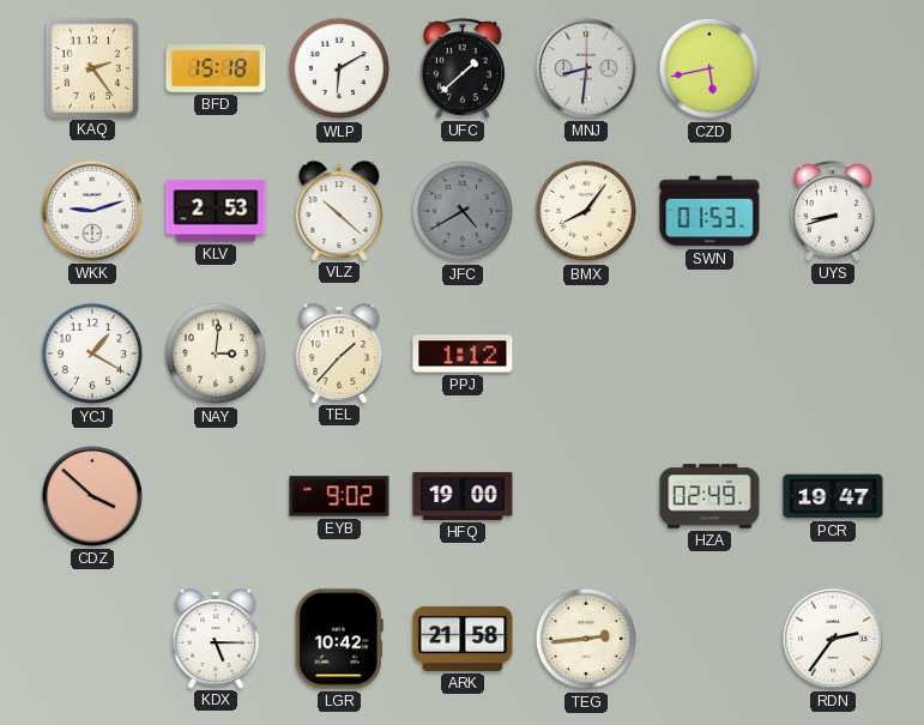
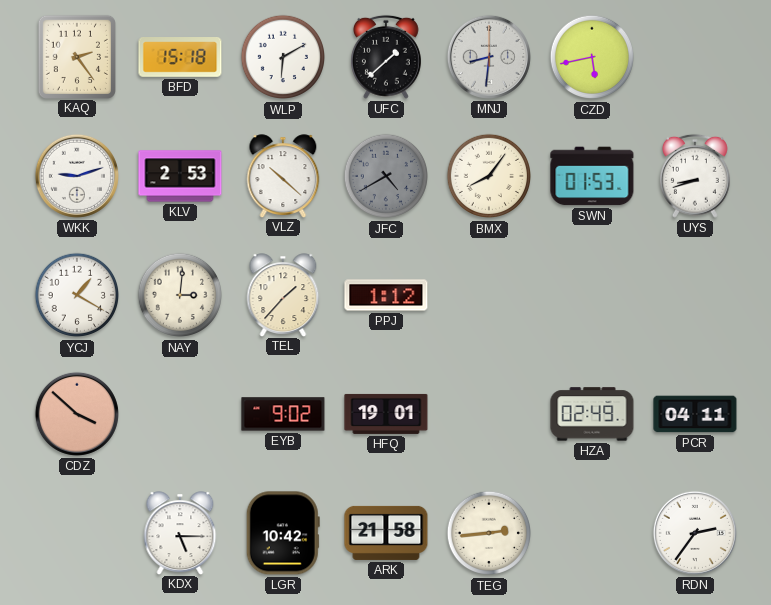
HFQ: 19:00 -> 19:01
PCR: 19:47 -> 04:11
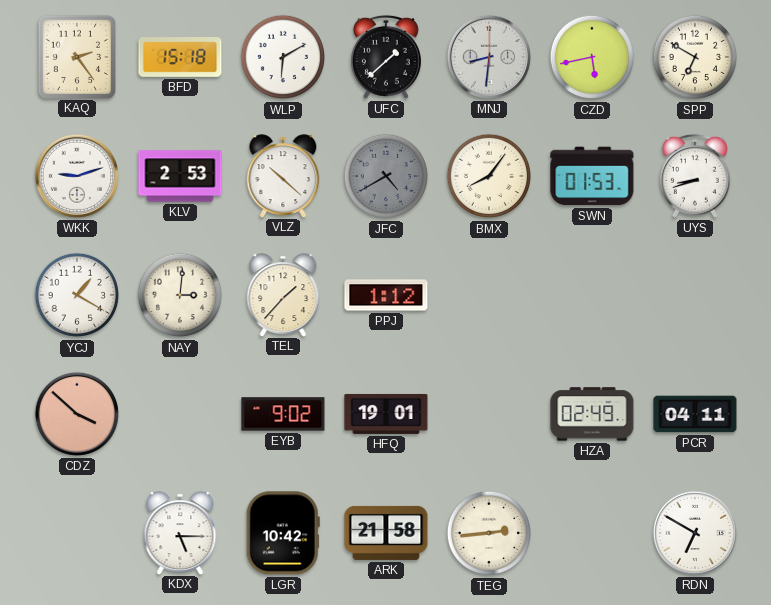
SPP: none -> 6:50
RDN: 2:36 -> 6:50
